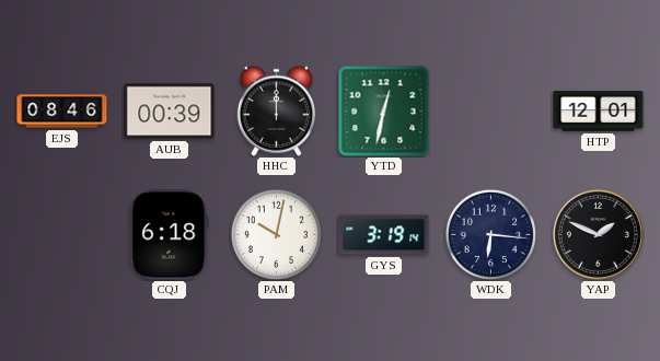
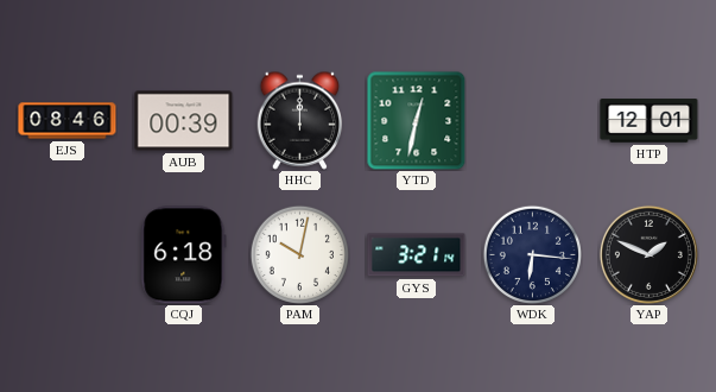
GYS: 3:19 -> 3:21
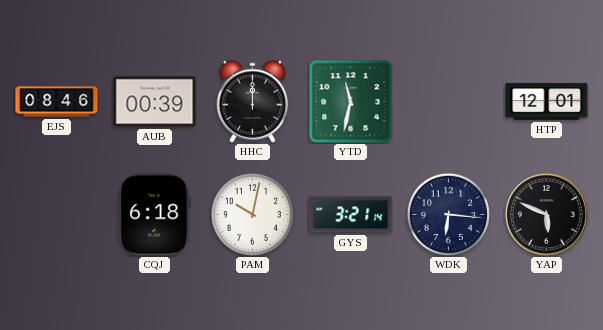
YTD: 12:32 -> 11:32
YAP: 1:49 -> 5:49
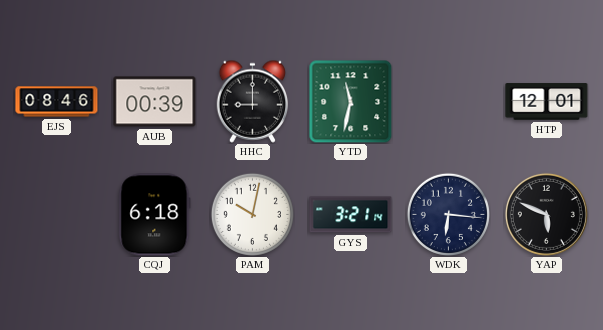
HHC: 12:00 -> 9:00
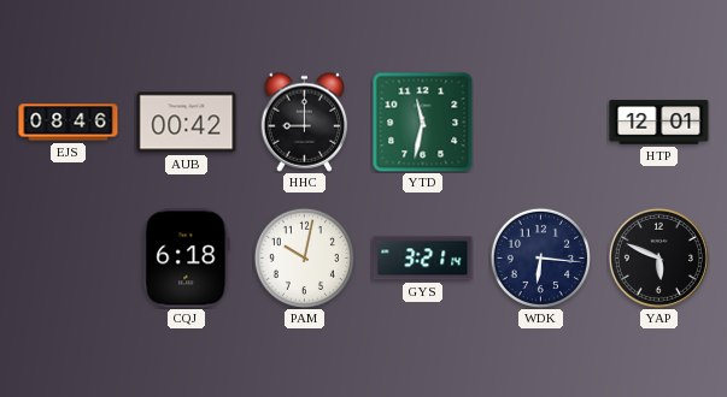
AUB: 00:39 -> 00:42
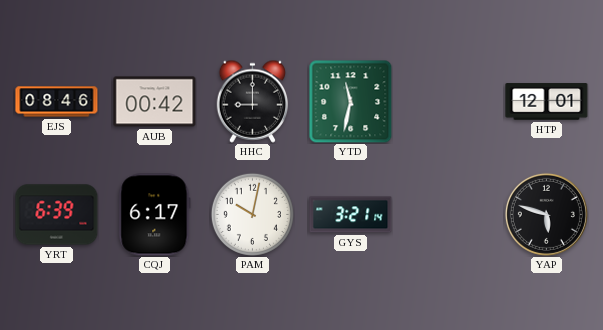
YRT: none -> 6:39
CQJ: 6:18 -> 6:17
WDK: 6:16 -> none
YAP: 5:49 -> 5:48
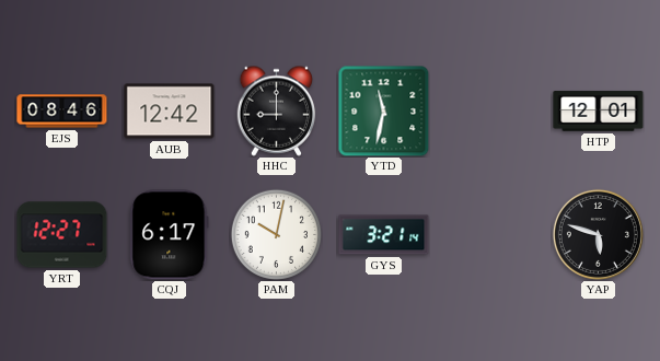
AUB: 00:42 -> 12:42
YRT: 6:39 -> 12:27
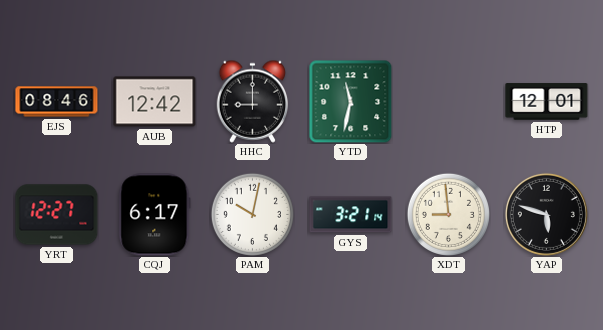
XDT: none -> 8:59
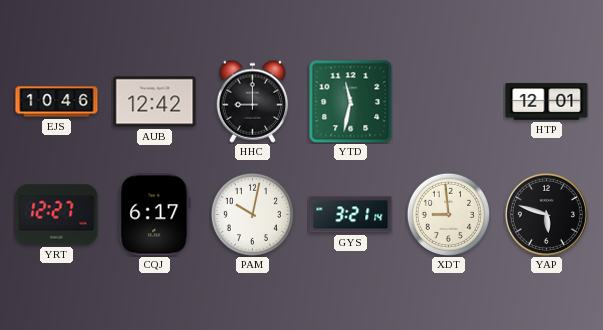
EJS: 08:46 -> 10:46
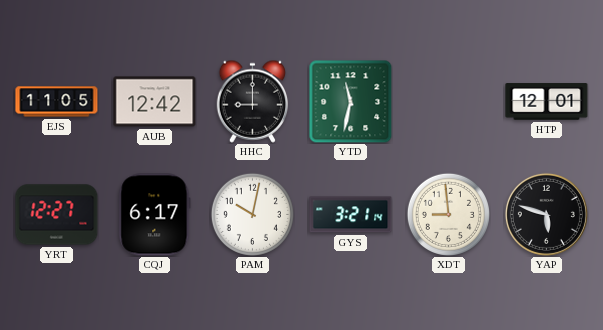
EJS: 10:46 -> 11:05
